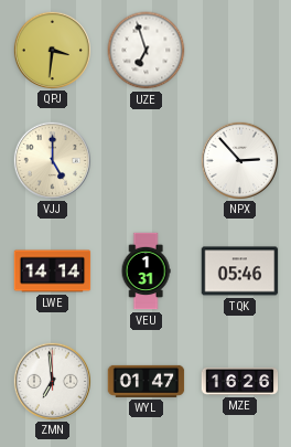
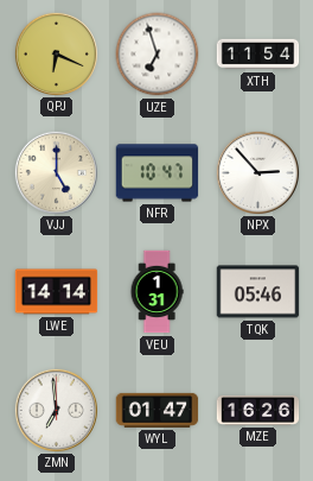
QPJ: 3:31 -> 6:19
XTH: none -> 11:54
NFR: none -> 10:47
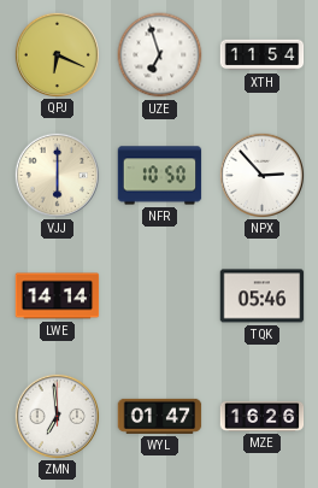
VJJ: 5:00 -> 6:00
NFR: 10:47 -> 10:50
VEU: 1:31 -> none
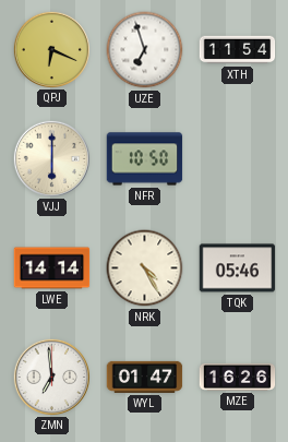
NPX: 2:53 -> none
NRK: none -> 4:25
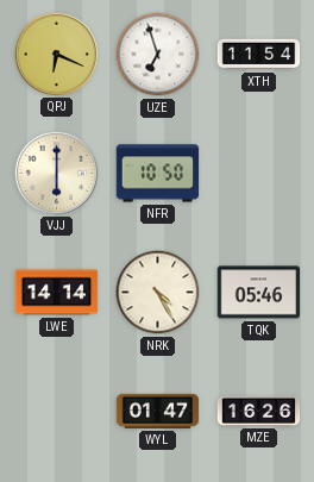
ZMN: 6:59 -> none
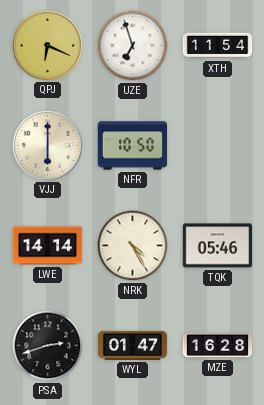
PSA: none -> 2:42
MZE: 16:26 -> 16:28
